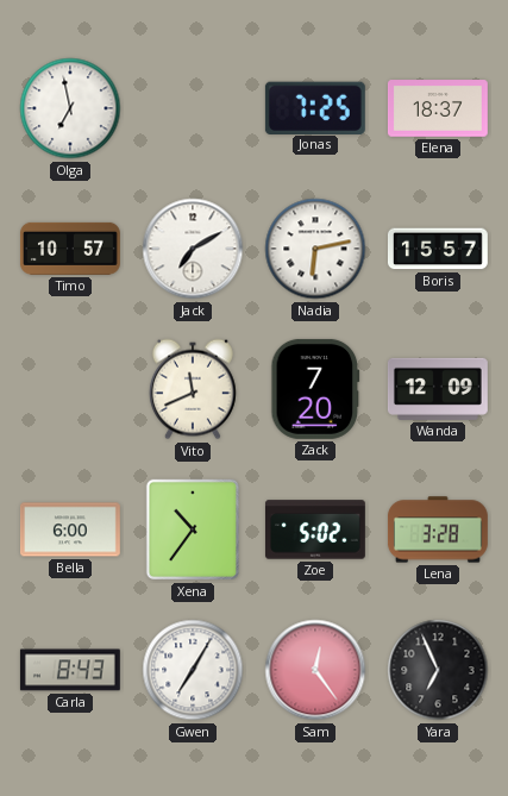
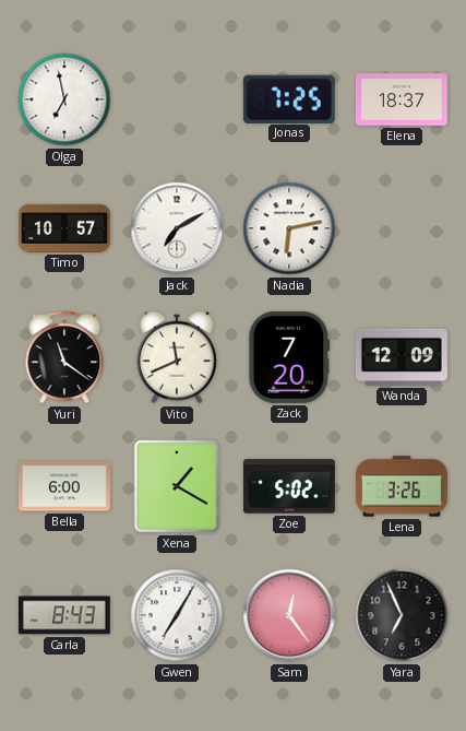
Boris: 15:57 -> none
Yuri: none -> 11:21
Xena: 10:36 -> 1:20
Lena: 3:28 -> 3:26
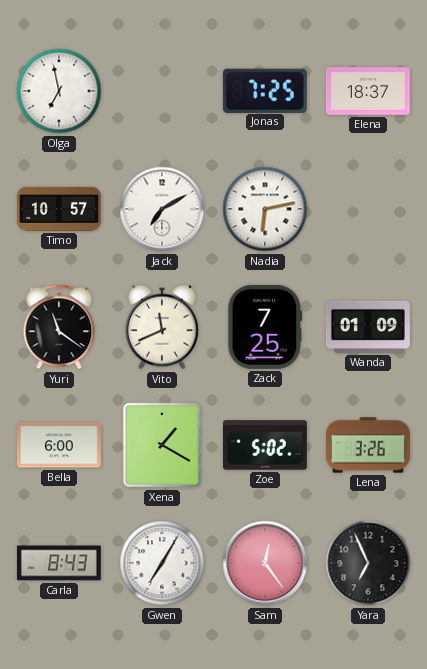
Zack: 7:20 -> 7:25
Wanda: 12:09 -> 01:09
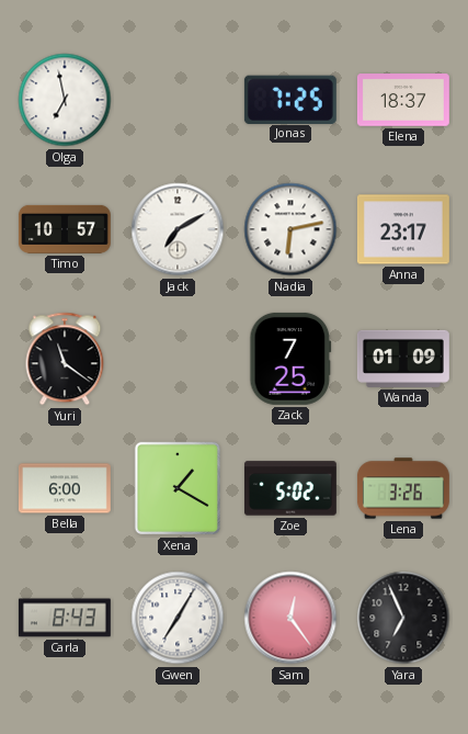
Anna: none -> 23:17
Vito: 11:41 -> none
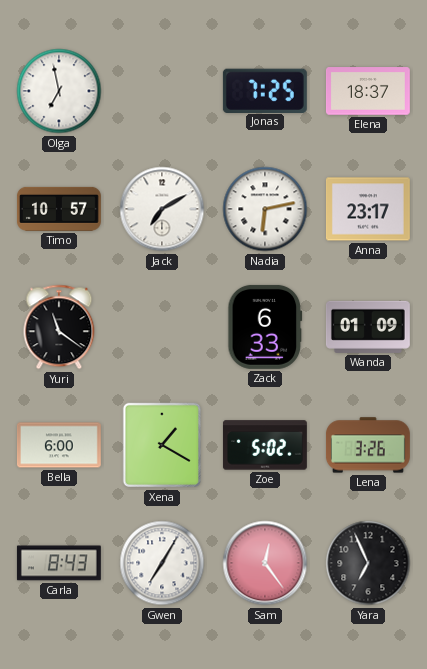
Zack: 7:25 -> 6:33
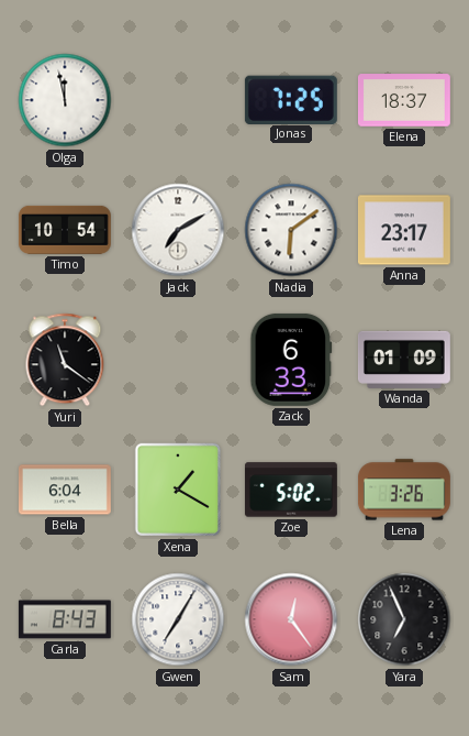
Olga: 6:58 -> 11:58
Timo: 10:57 -> 10:54
Nadia: 6:13 -> 6:09
Bella: 6:00 -> 6:04
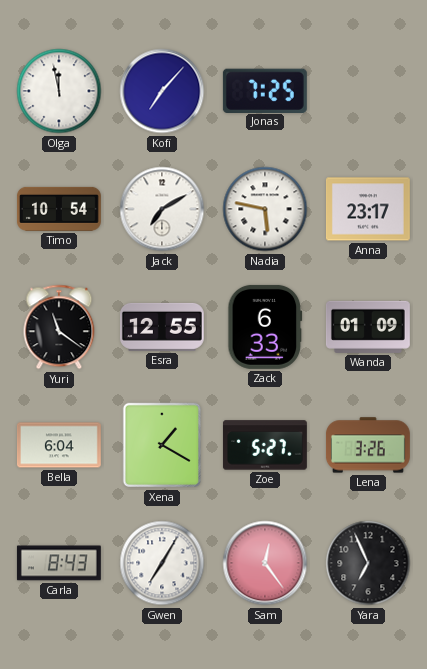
Kofi: none -> 7:07
Elena: 18:37 -> none
Nadia: 6:09 -> 5:47
Esra: none -> 12:55
Zoe: 5:02 -> 5:27
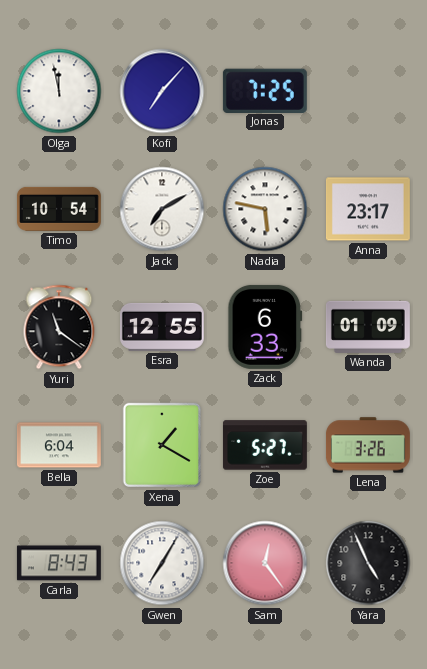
Yara: 6:56 -> 4:56
